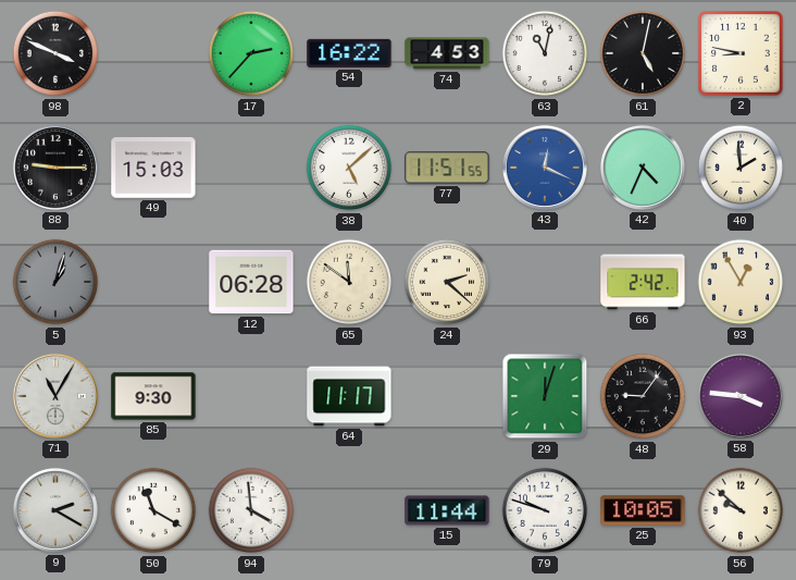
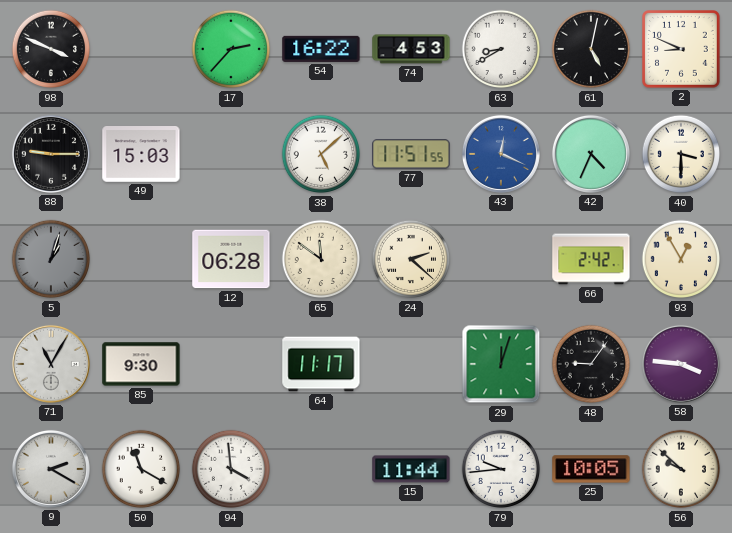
63: 11:02 -> 8:40
2: 8:47 -> 8:49
40: 1:59 -> 3:30
79: 9:48 -> 9:44
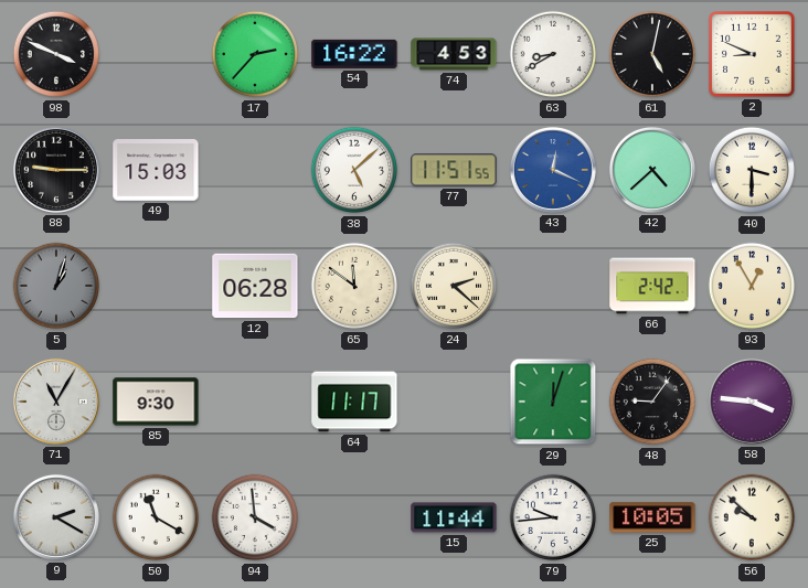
42: 4:34 -> 4:38
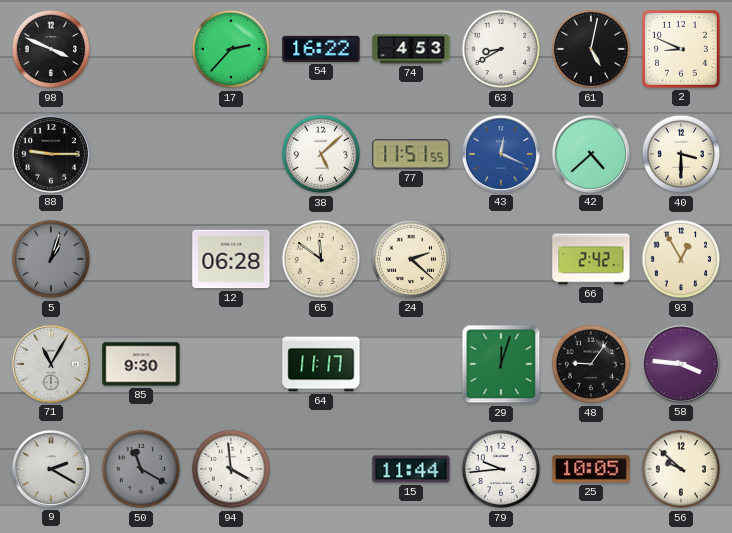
49: 15:03 -> none
50 dial: white -> grey
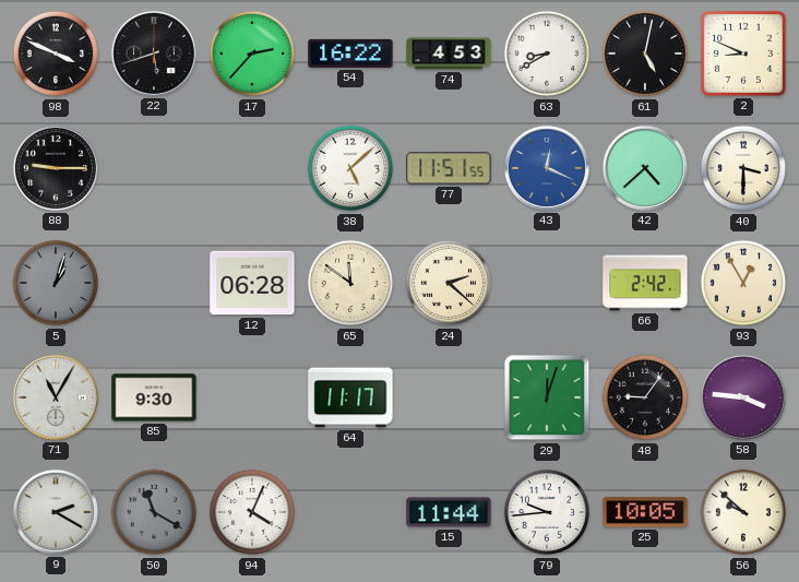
22: none -> 5:42
94: 3:59 -> 4:04
